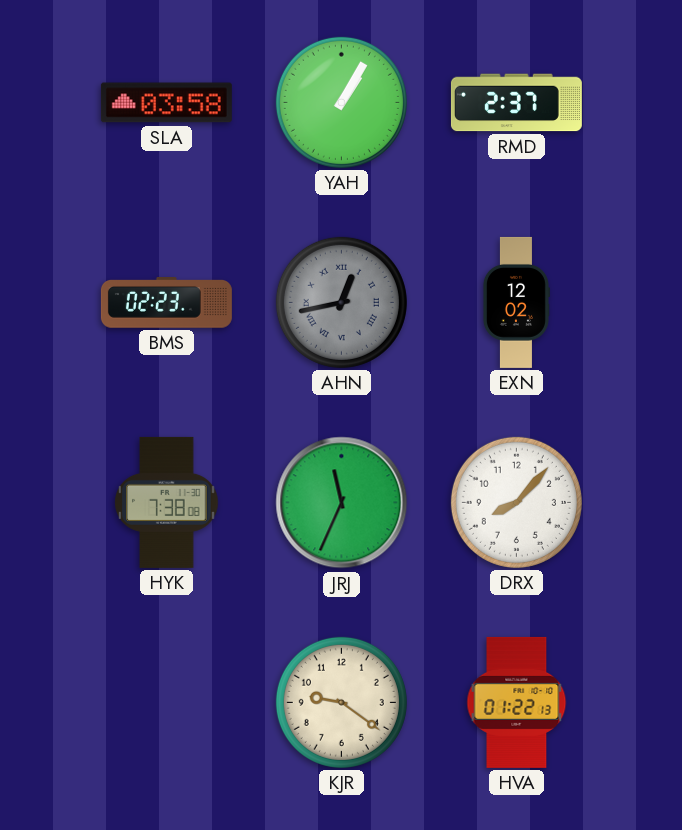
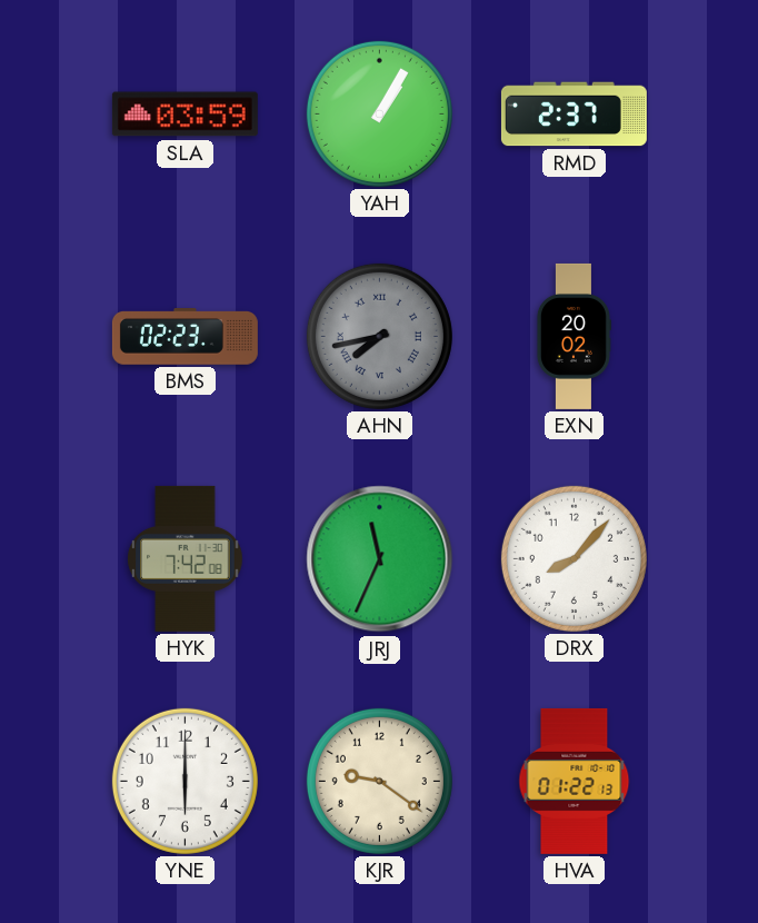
SLA: 03:58 -> 03:59
AHN: 12:43 -> 7:43
EXN: 12:02 -> 20:02
HYK: 7:38 -> 7:42
YNE: none -> 6:00
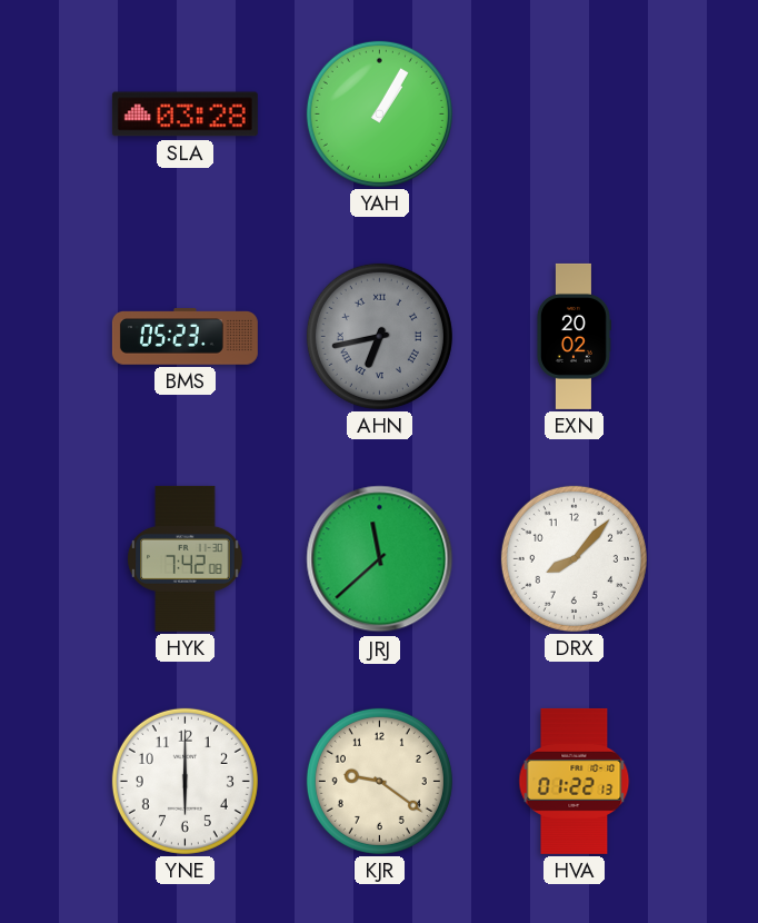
SLA: 03:59 -> 03:28
RMD: 2:37 -> none
BMS: 02:23 -> 05:23
AHN: 7:43 -> 6:43
JRJ: 11:34 -> 11:38
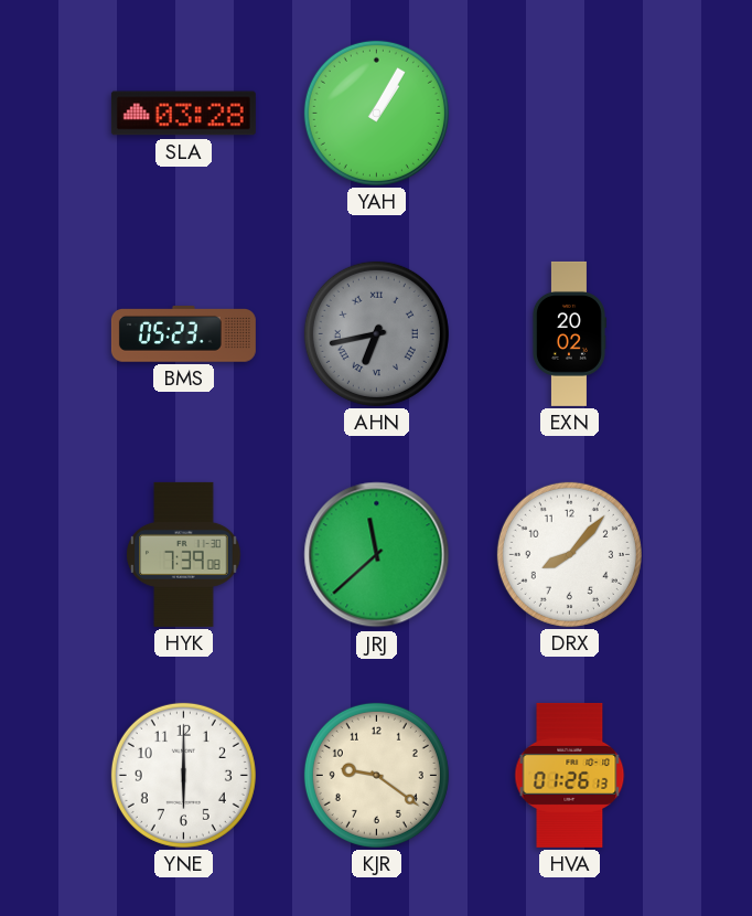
HYK: 7:42 -> 7:39
HVA: 01:22 -> 01:26
